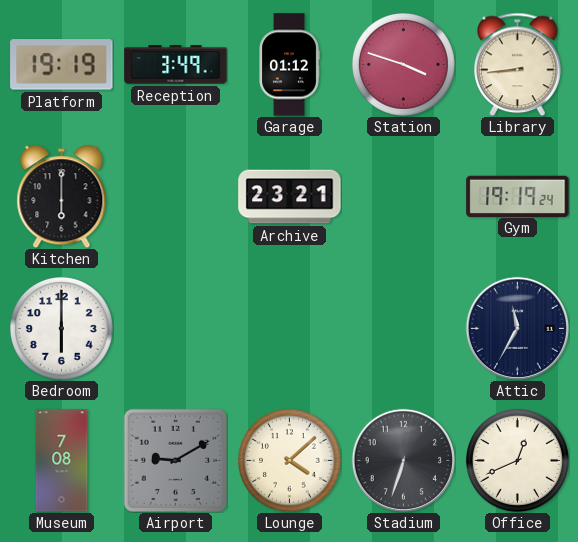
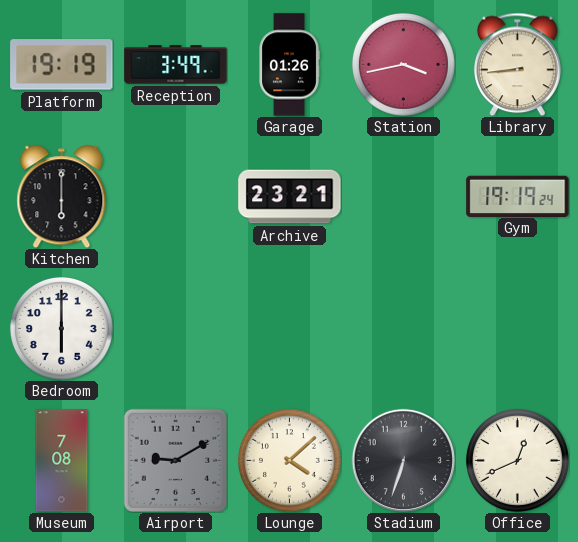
Garage: 01:12 -> 01:26
Station: 3:48 -> 3:43
Attic: 11:35 -> none
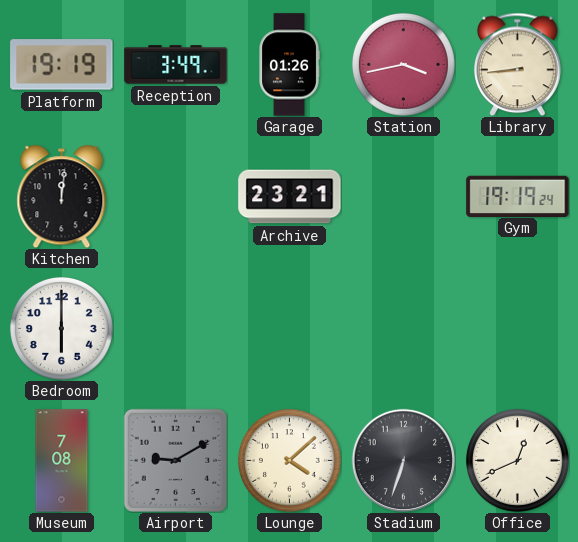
Kitchen: 6:00 -> 12:01
